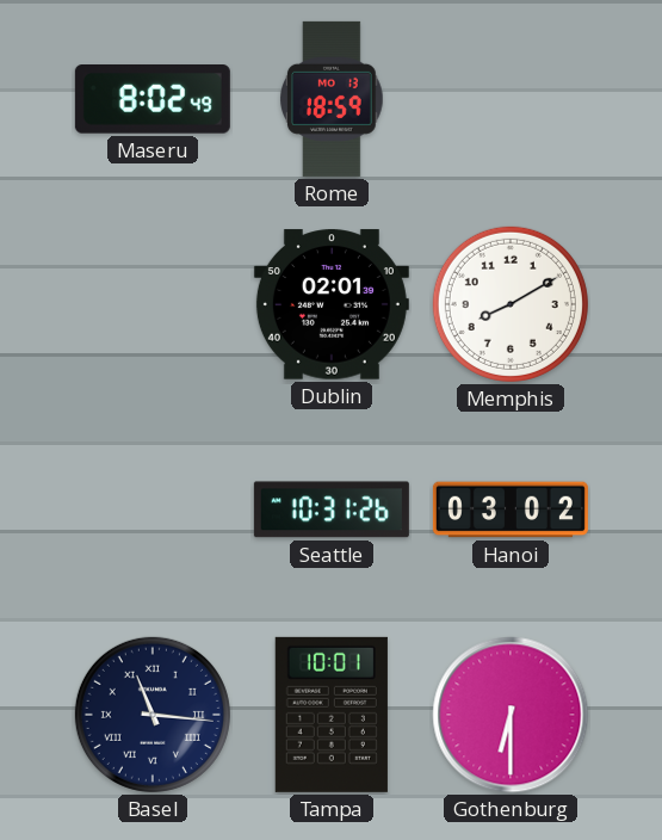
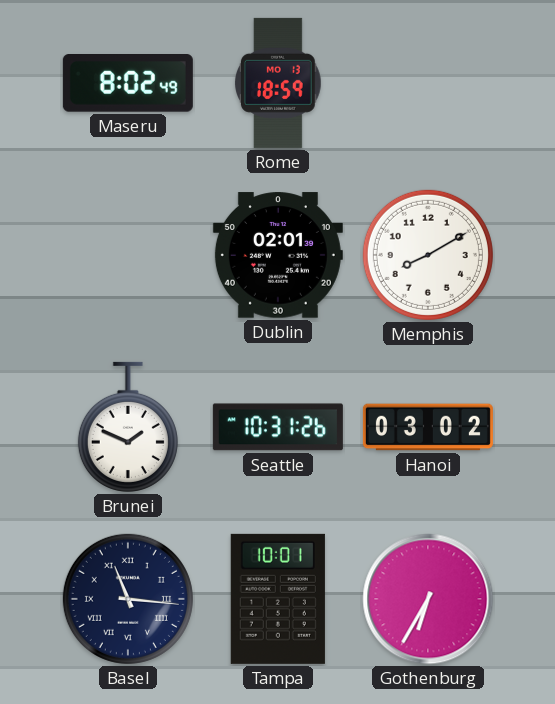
Brunei: none -> 1:49
Gothenburg: 6:30 -> 6:35
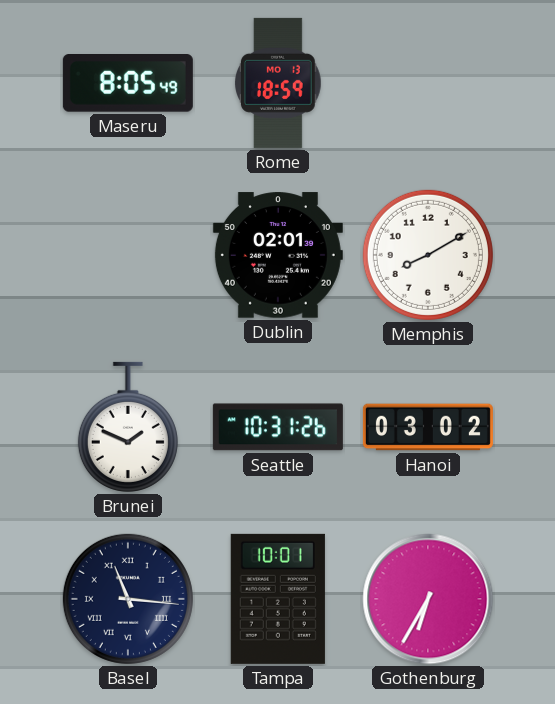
Maseru: 8:02 -> 8:05
